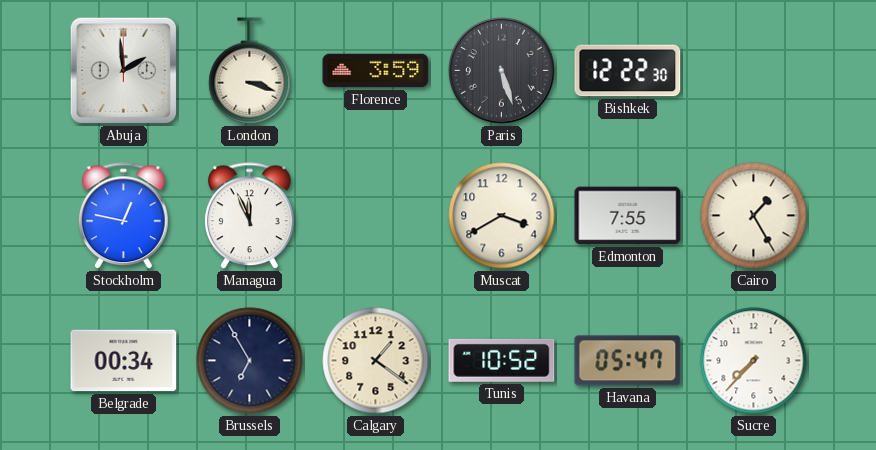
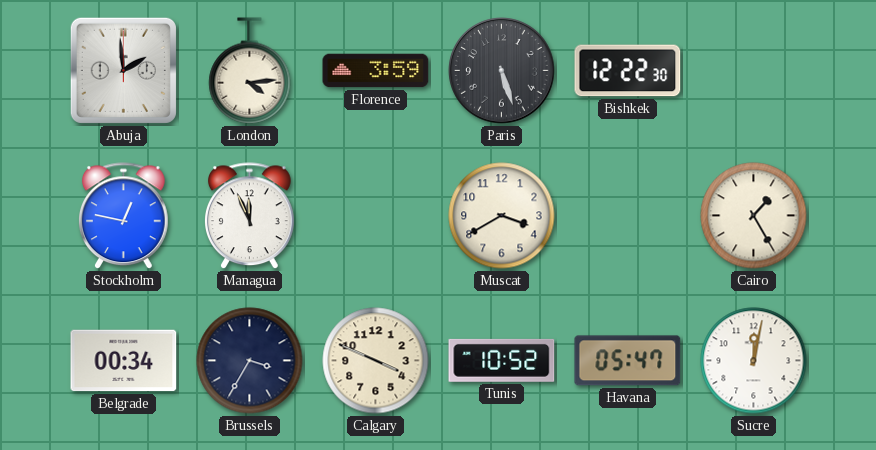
London: 3:18 -> 4:14
Edmonton: 7:55 -> none
Brussels: 6:55 -> 3:35
Calgary: 1:21 -> 3:49
Sucre: 7:37 -> 12:02
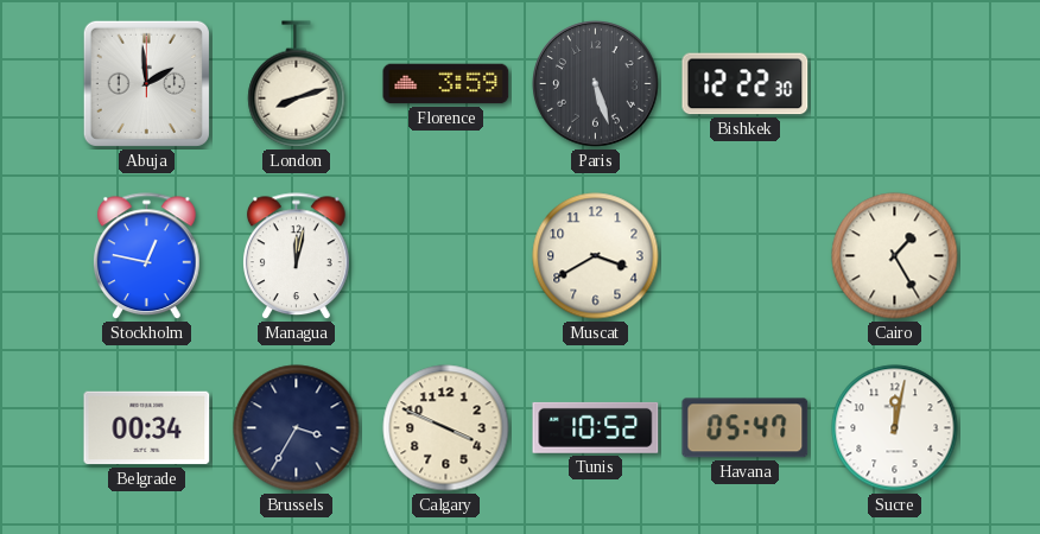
London: 4:14 -> 8:12
Managua: 11:56 -> 12:02
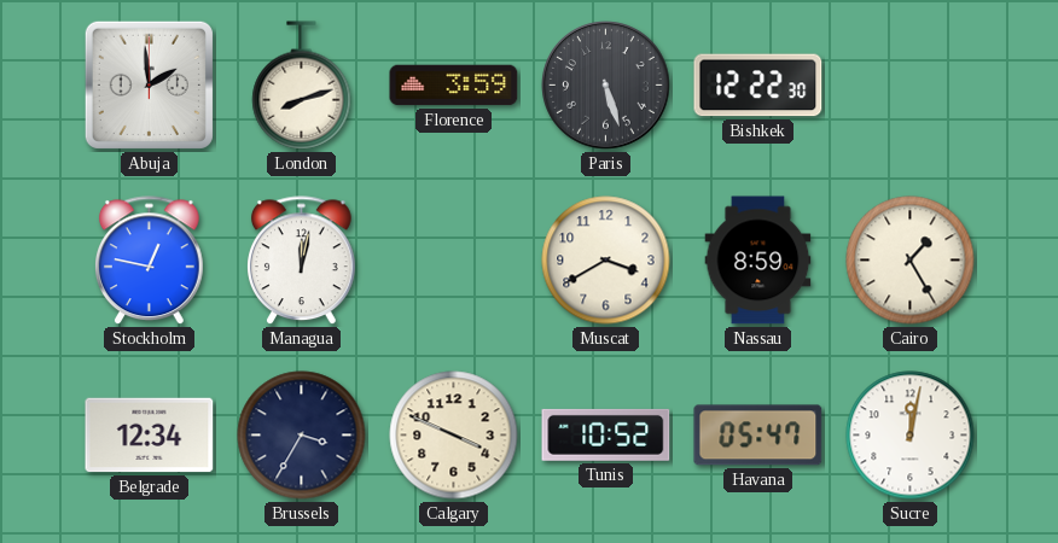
Nassau: none -> 8:59
Belgrade: 00:34 -> 12:34
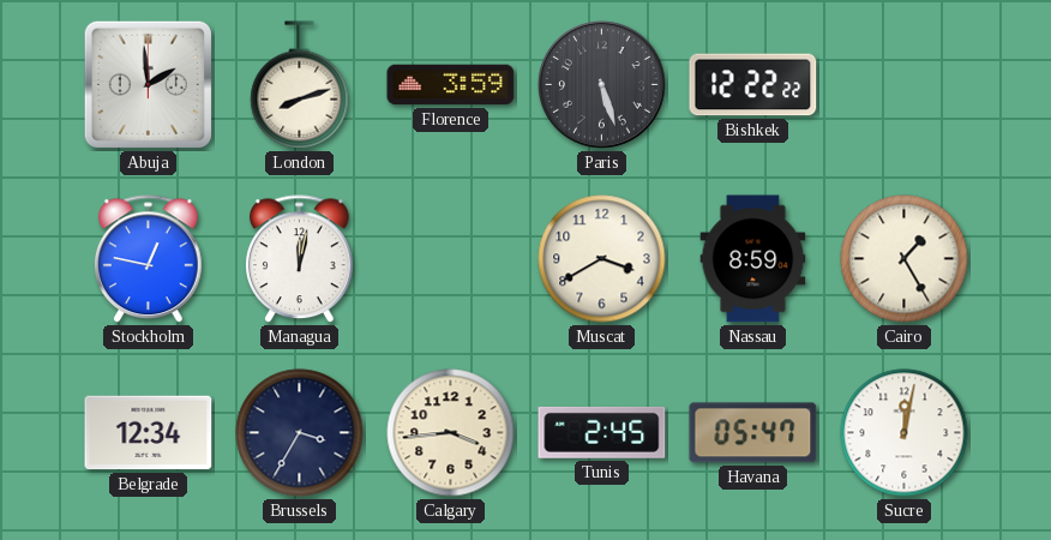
Bishkek: 12:22:30 -> 12:22:22
Calgary: 3:49 -> 3:44
Tunis: 10:52 -> 2:45
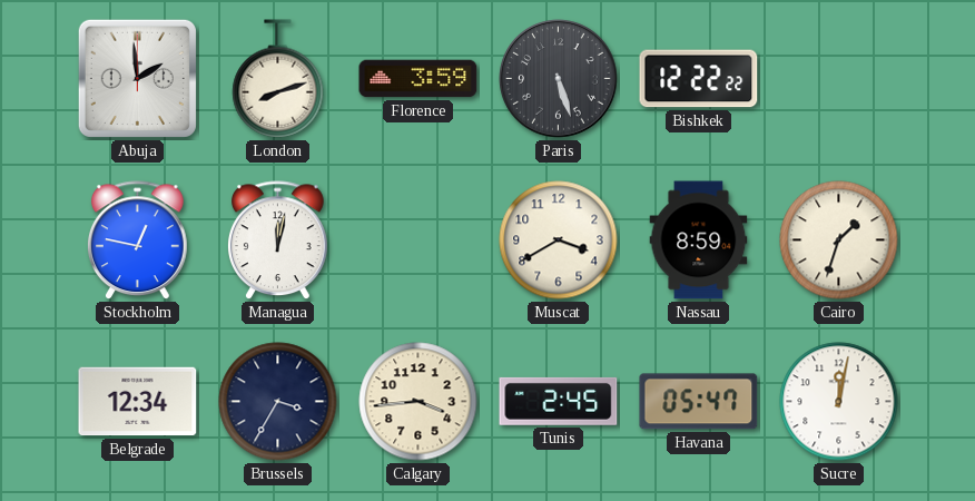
Cairo: 1:25 -> 1:33
